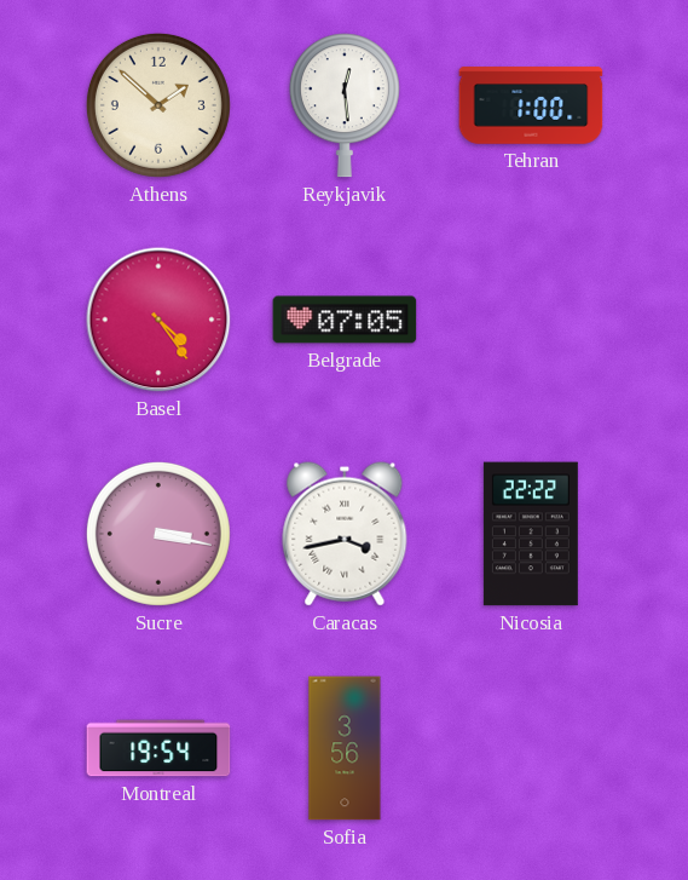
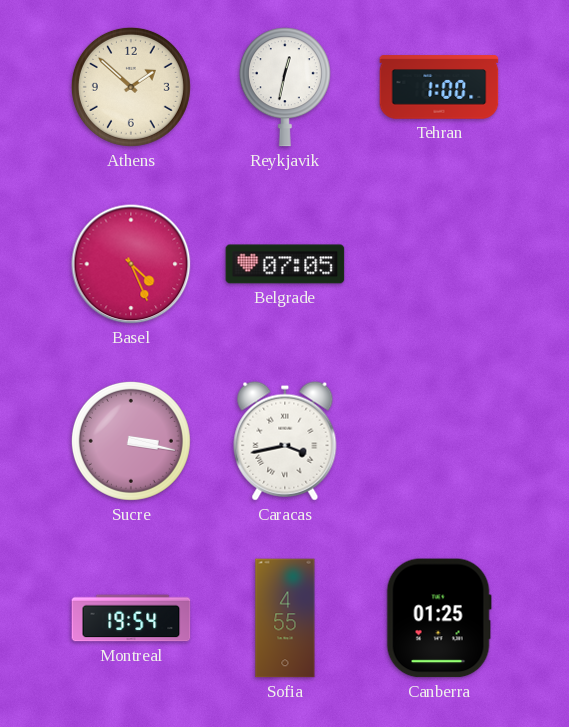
Reykjavik: 12:29 -> 12:32
Basel: 4:24 -> 4:26
Nicosia: 22:22 -> none
Sofia: 3:56 -> 4:55
Canberra: none -> 01:25
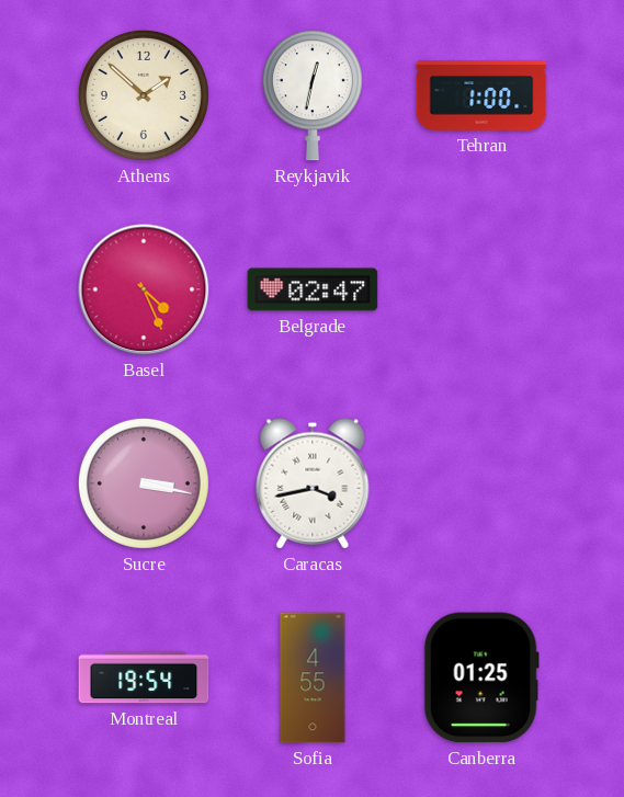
Belgrade: 07:05 -> 02:47
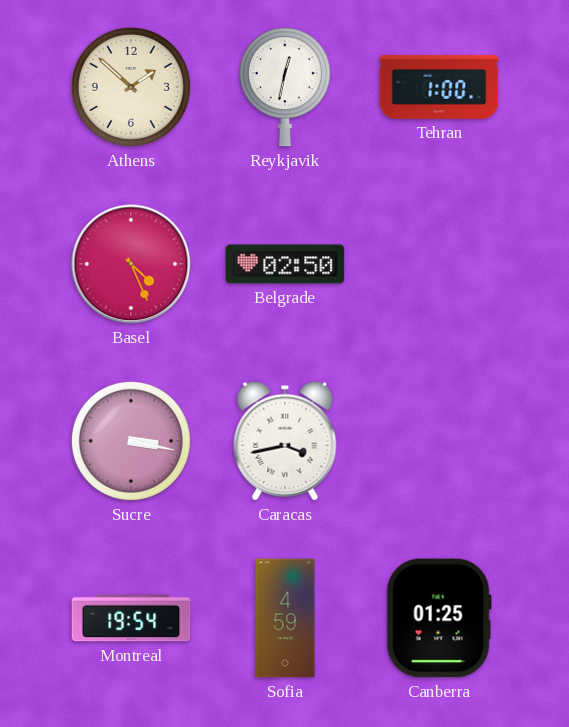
Belgrade: 02:47 -> 02:50
Sofia: 4:55 -> 4:59
